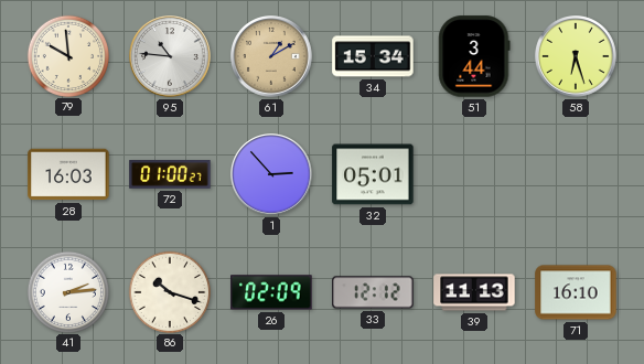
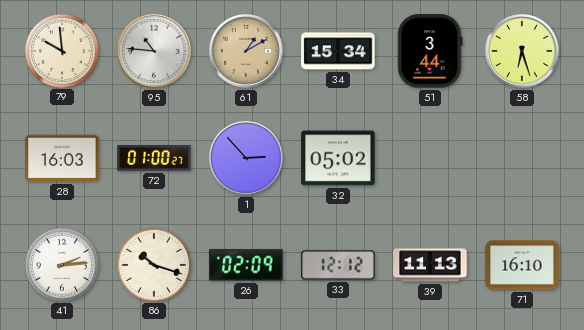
32: 05:01 -> 05:02
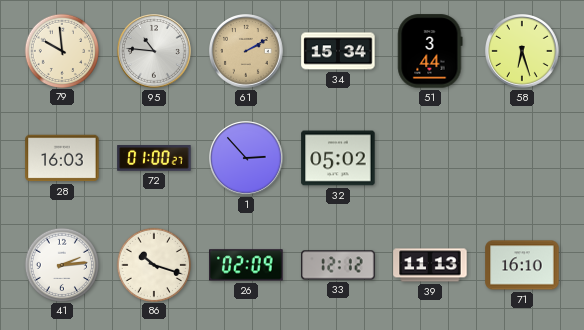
61: 1:10 -> 2:10
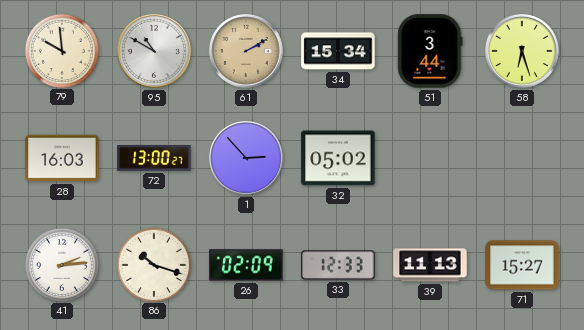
95: 10:46 -> 10:50
72: 01:00 -> 13:00
33: 12:12 -> 12:33
71: 16:10 -> 15:27
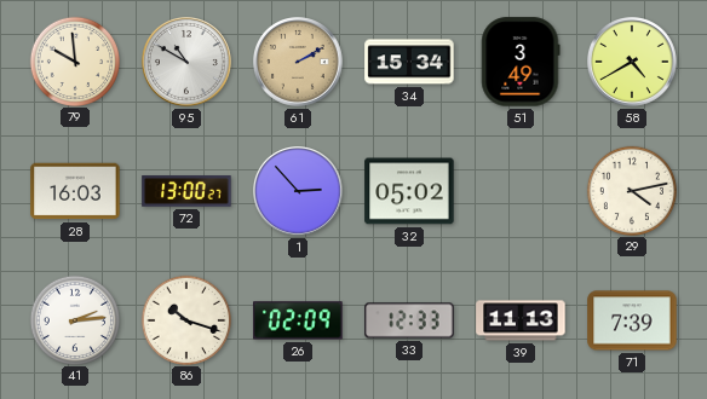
51: 3:44 -> 3:49
58: 6:27 -> 4:40
29: none -> 4:13
71: 15:27 -> 7:39
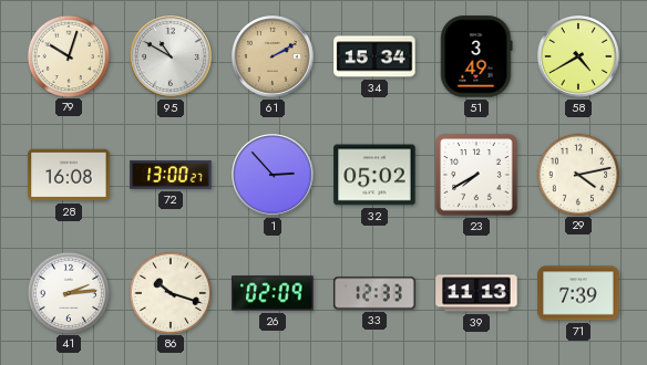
79: 9:59 -> 10:03
28: 16:03 -> 16:08
23: none -> 7:40
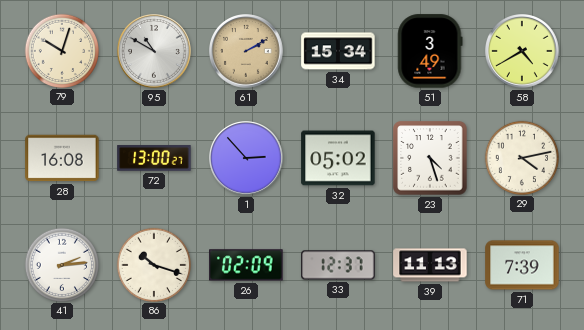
23: 7:40 -> 4:27
33: 12:33 -> 12:37
